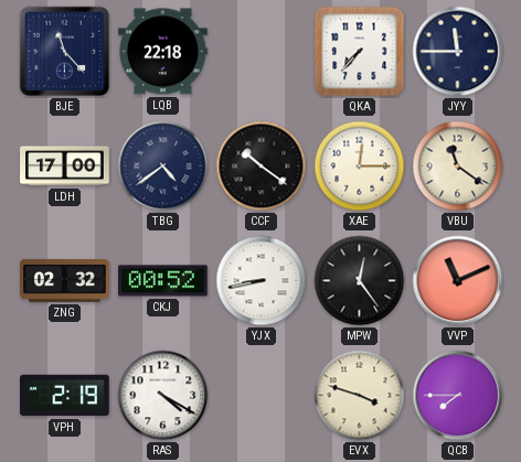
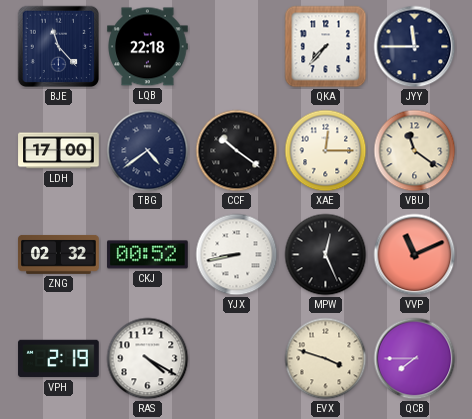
MPW: 12:24 -> 12:26
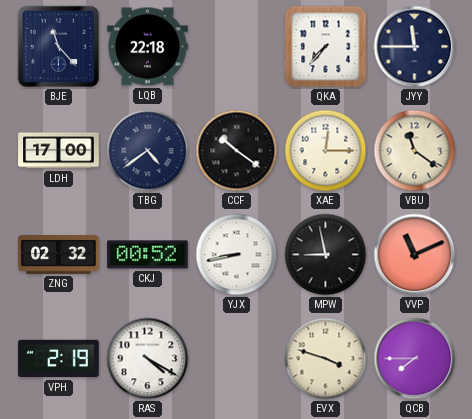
MPW: 12:26 -> 8:58
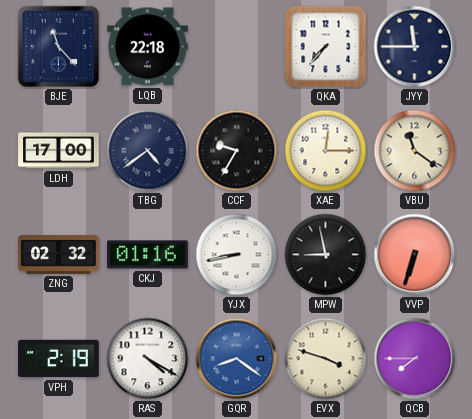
CCF: 10:21 -> 9:35
CKJ: 00:52 -> 01:16
VVP: 11:11 -> 6:33
GQR: none -> 8:21
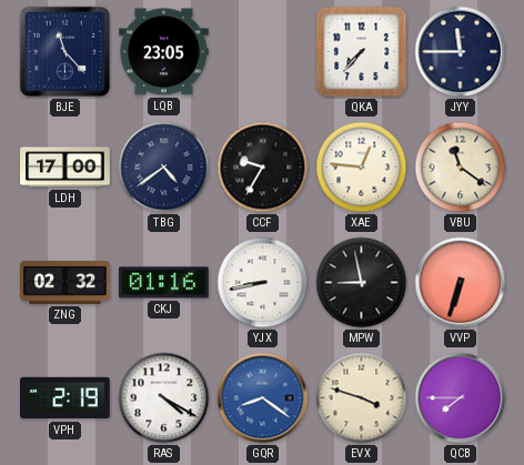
LQB: 22:18 -> 23:05
XAE: 12:15 -> 12:46
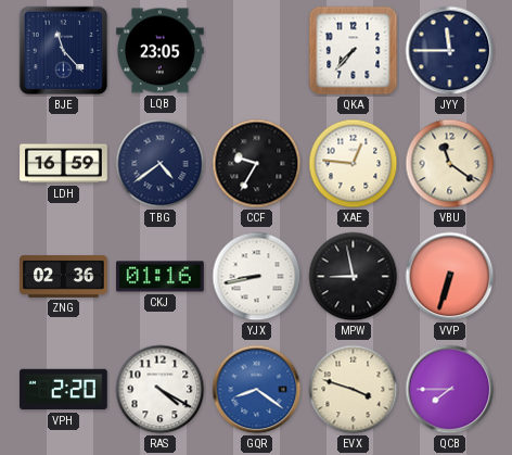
LDH: 17:00 -> 16:59
ZNG: 02:32 -> 02:36
VPH: 2:19 -> 2:20
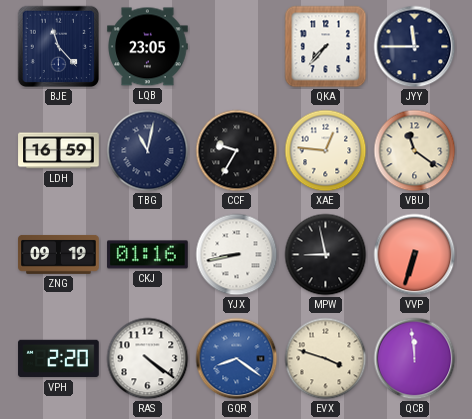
TBG: 4:39 -> 11:02
ZNG: 02:36 -> 09:19
RAS: 4:20 -> 4:21
QCB: 7:45 -> 11:59
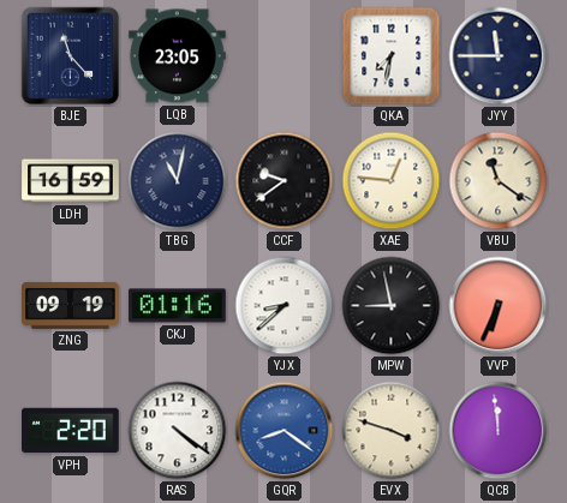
QKA: 7:37 -> 7:32
CCF: 9:35 -> 9:39
YJX: 8:43 -> 8:38
VVP: 6:33 -> 6:34
